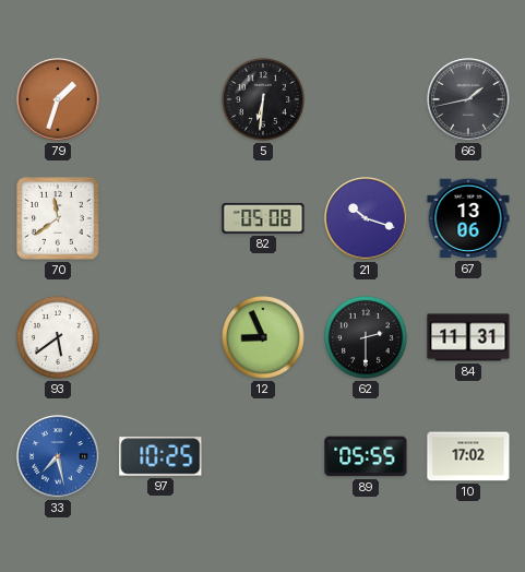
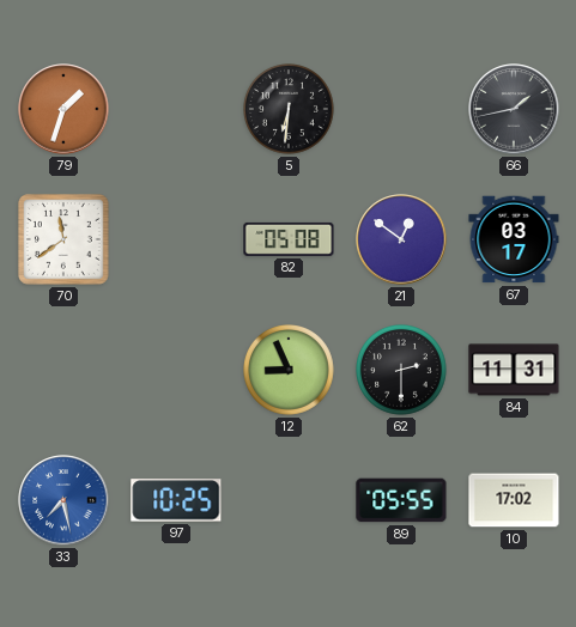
21: 10:18 -> 12:51
67: 13:06 -> 03:17
93: 5:39 -> none
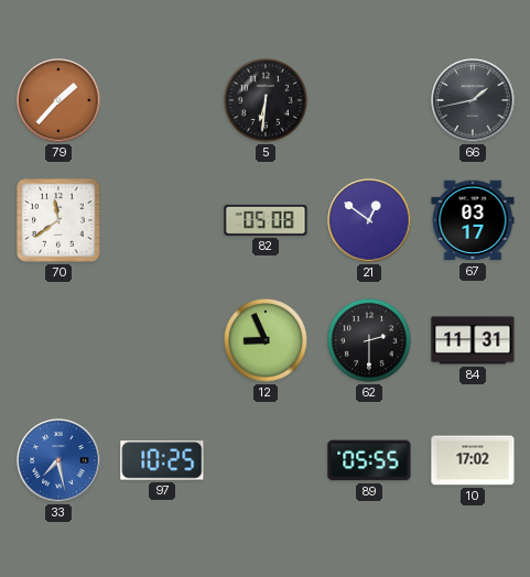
79: 1:33 -> 1:37
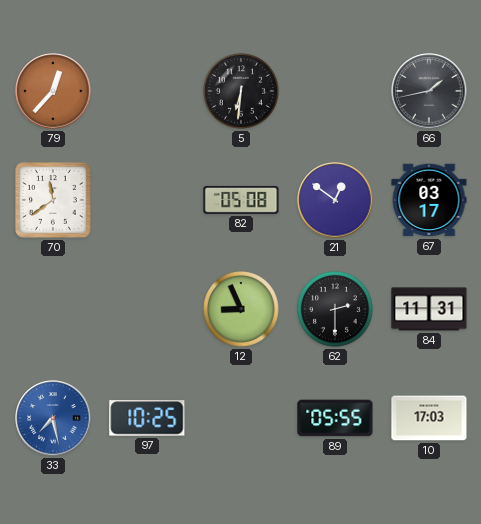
79: 1:37 -> 12:37
10: 17:02 -> 17:03
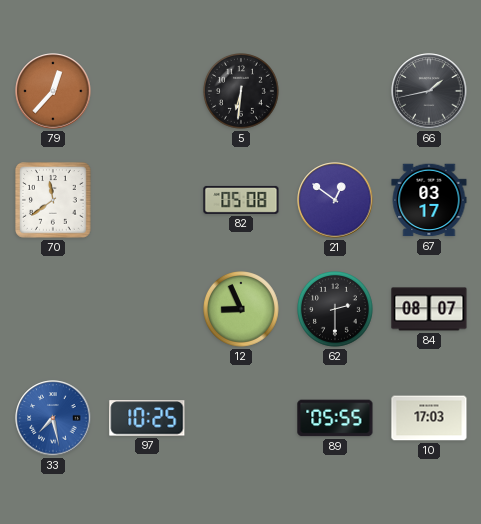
84: 11:31 -> 08:07
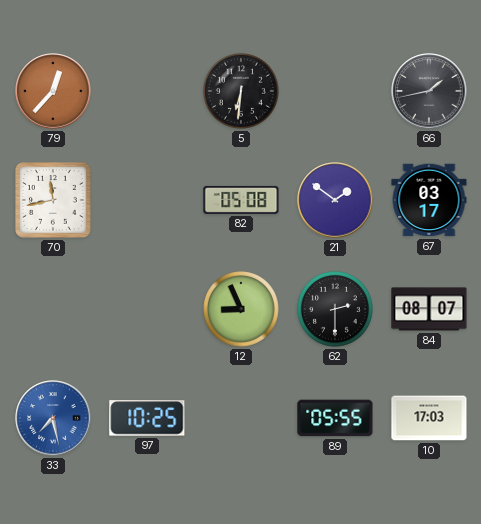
70: 11:39 -> 11:43
21: 12:51 -> 1:51
